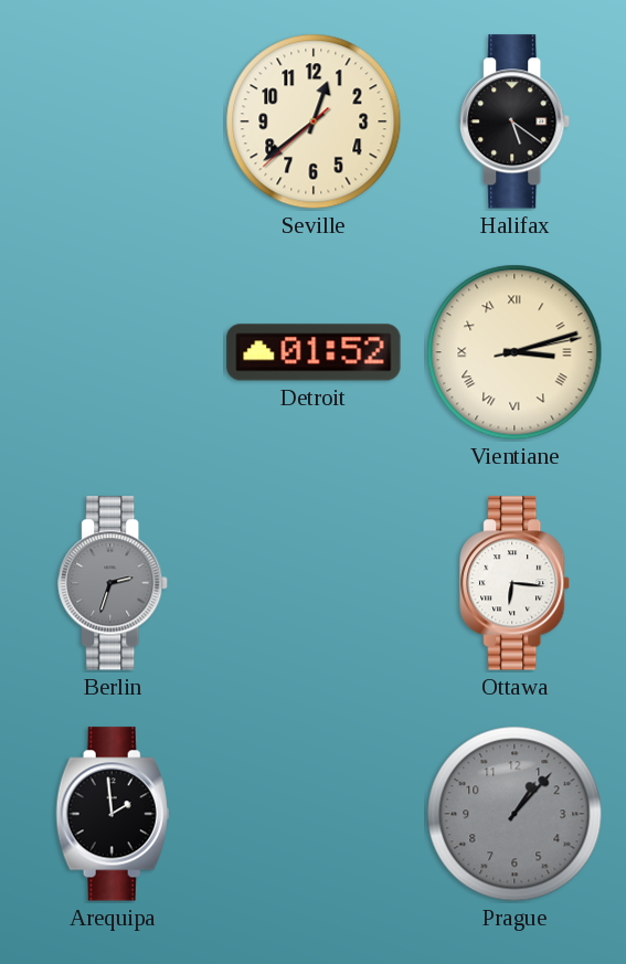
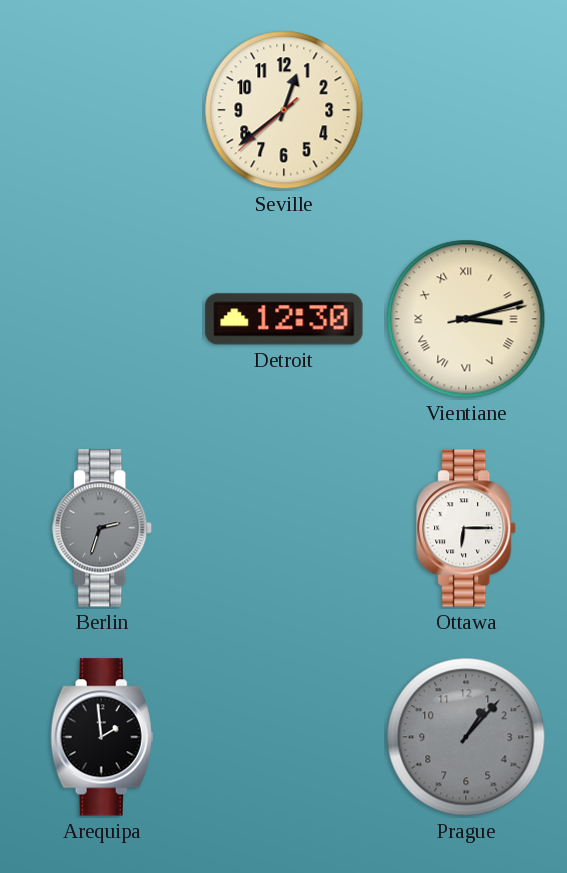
Halifax: 5:21 -> none
Detroit: 01:52 -> 12:30
Ottawa: 6:16 -> 6:15
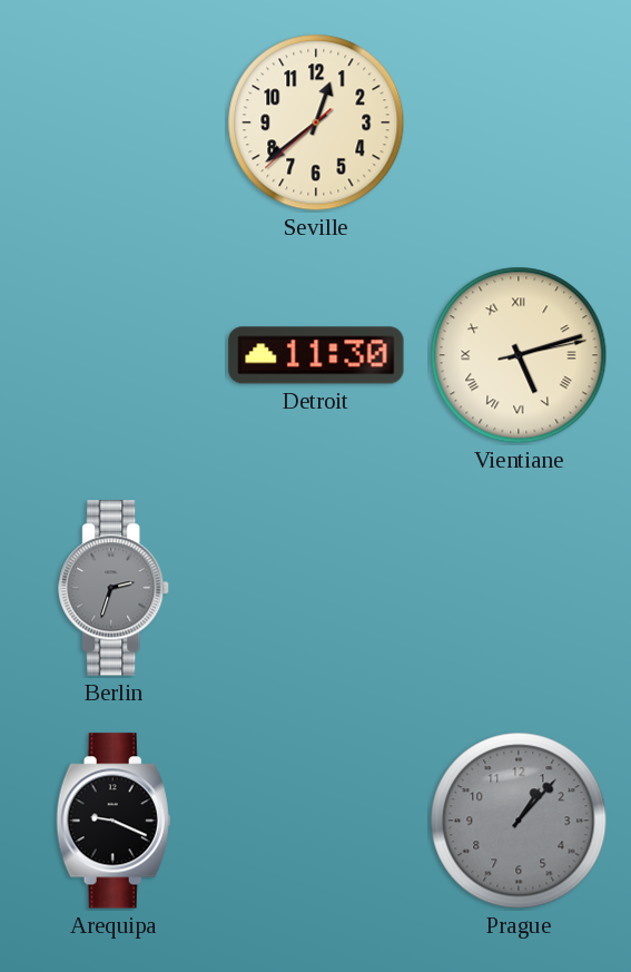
Detroit: 12:30 -> 11:30
Vientiane: 3:12 -> 5:12
Ottawa: 6:15 -> none
Arequipa: 1:59 -> 9:19
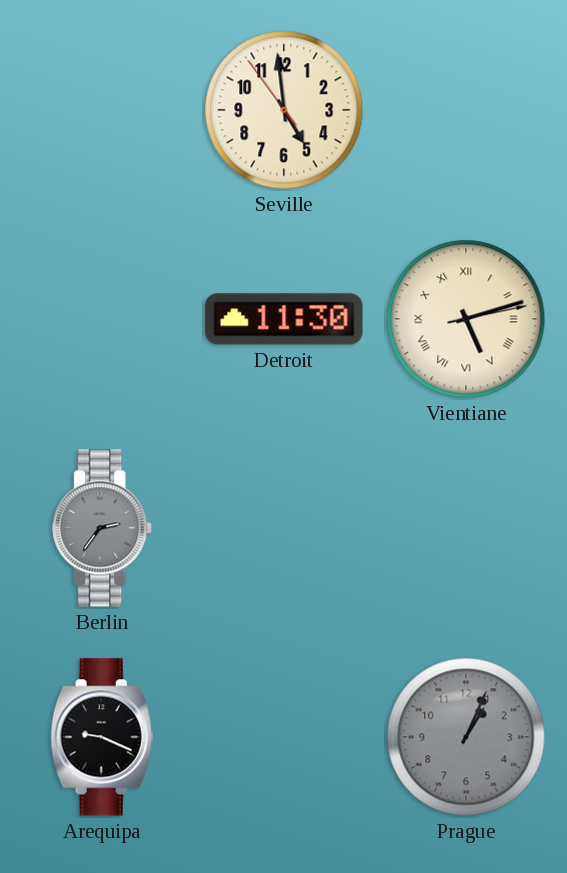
Seville: 12:38 -> 4:58
Berlin: 2:33 -> 2:36
Prague: 1:07 -> 1:04
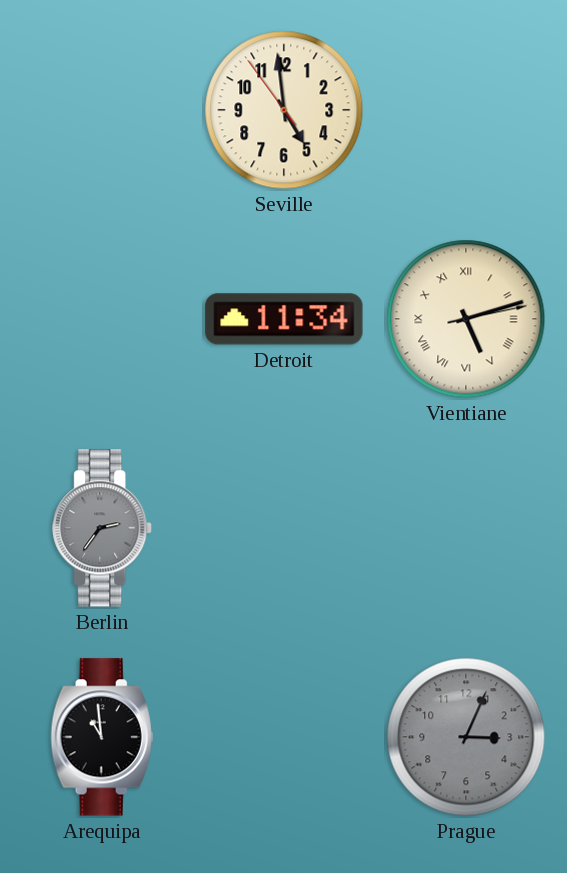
Detroit: 11:30 -> 11:34
Arequipa: 9:19 -> 10:59
Prague: 1:04 -> 3:04
